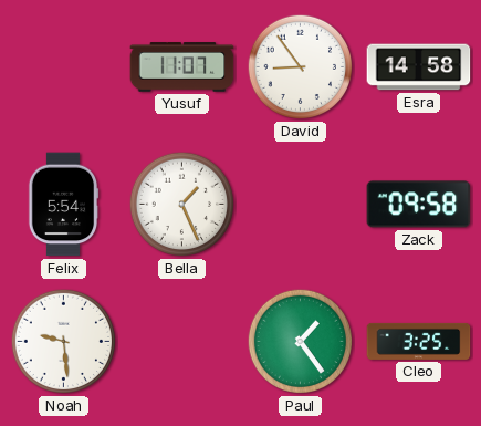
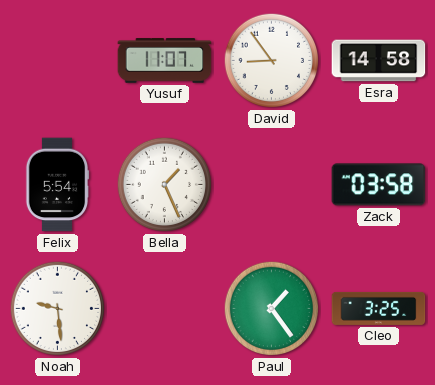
Zack: 09:58 -> 03:58
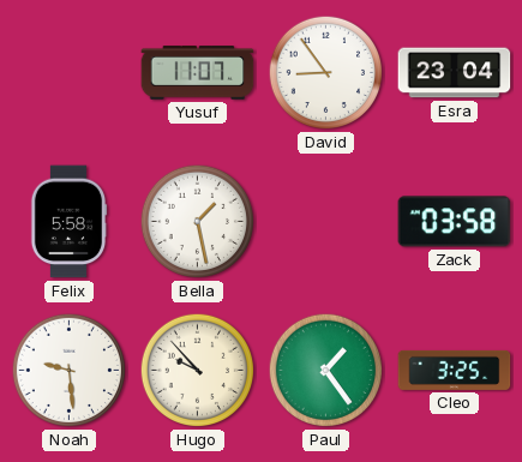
Esra: 14:58 -> 23:04
Felix: 5:54 -> 5:58
Bella: 1:26 -> 1:28
Hugo: none -> 9:53
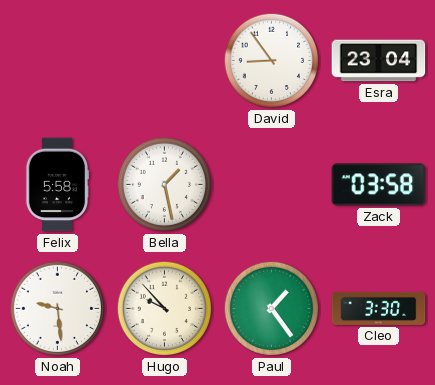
Yusuf: 11:07 -> none
Cleo: 3:25 -> 3:30
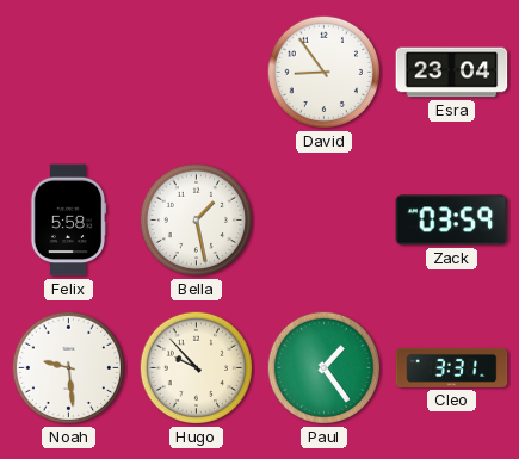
Zack: 03:58 -> 03:59
Cleo: 3:30 -> 3:31
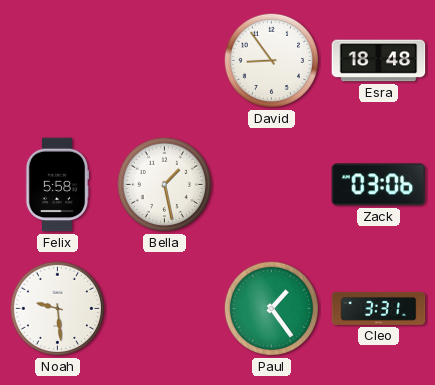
Esra: 23:04 -> 18:48
Zack: 03:59 -> 03:06
Hugo: 9:53 -> none
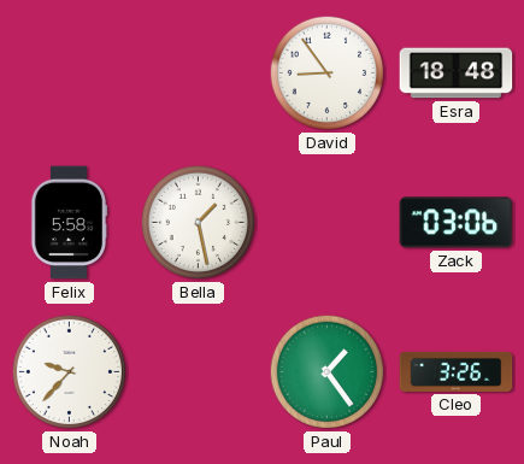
Noah: 9:29 -> 9:37
Cleo: 3:31 -> 3:26
